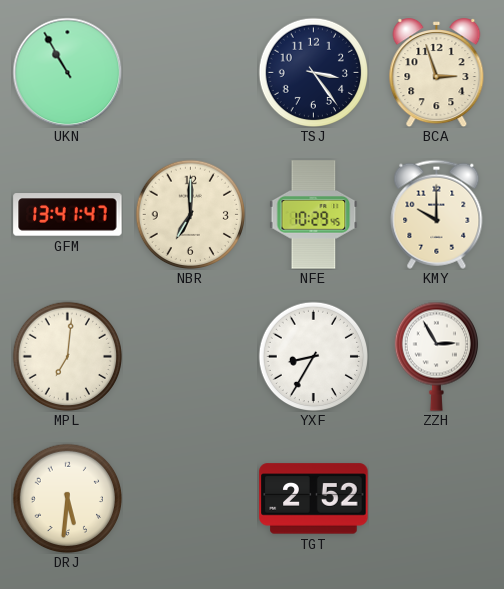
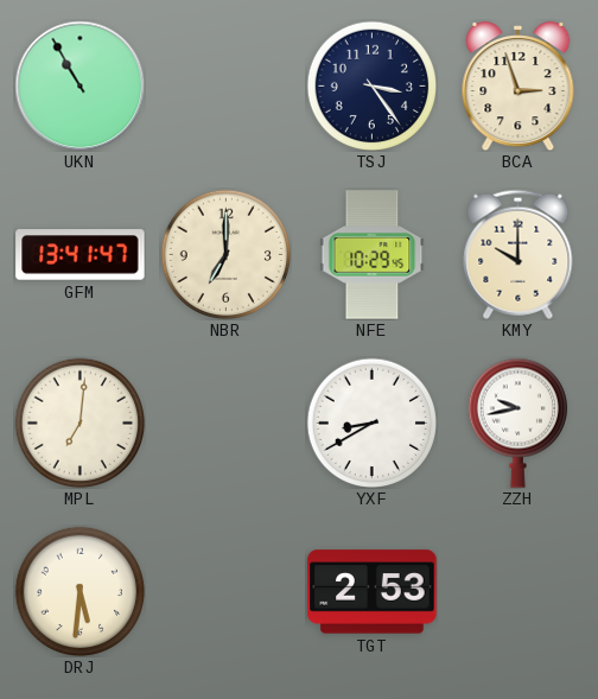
YXF: 8:35 -> 8:40
ZZH: 2:55 -> 9:43
TGT: 2:52 -> 2:53
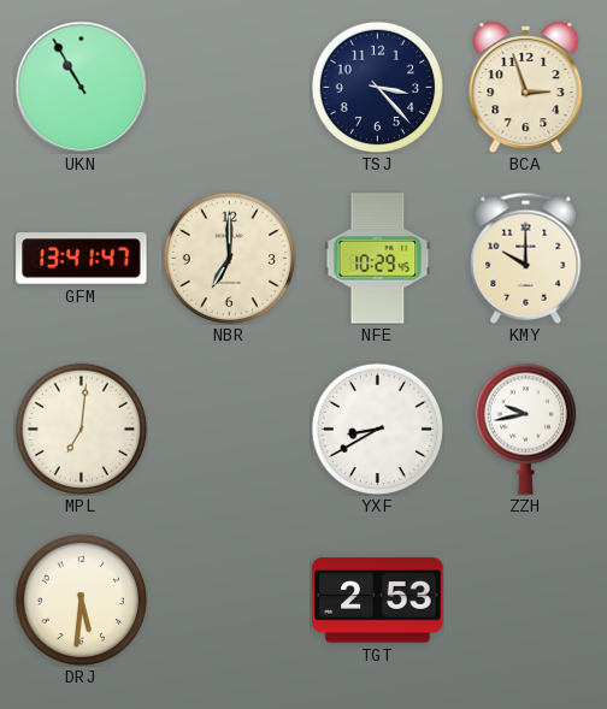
TSJ: 3:24 -> 3:23
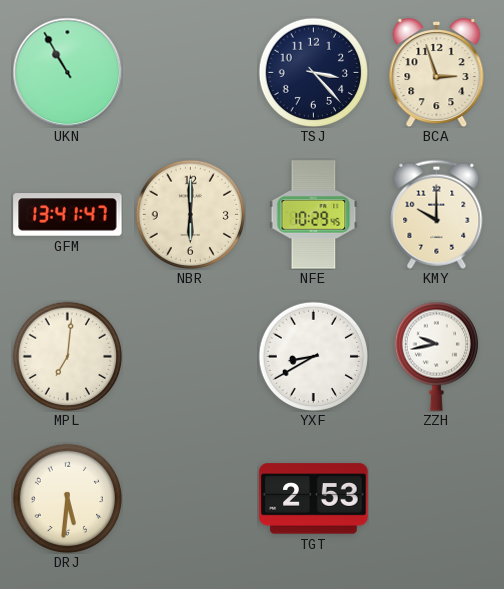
NBR: 7:00 -> 6:00
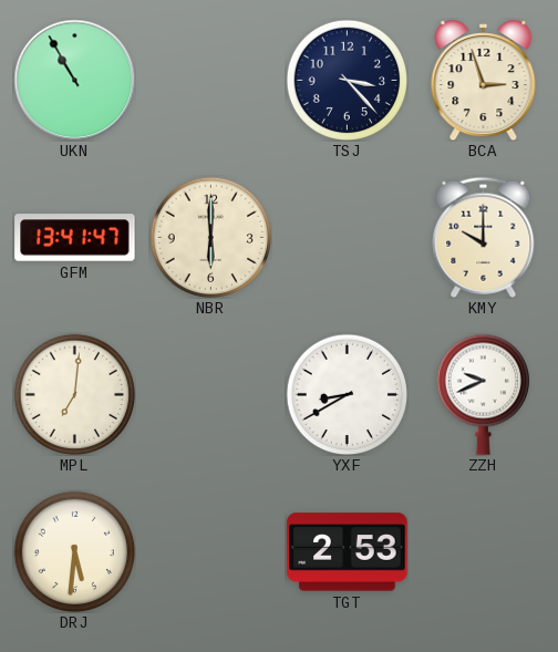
NFE: 10:29 -> none
ZZH: 9:43 -> 9:41
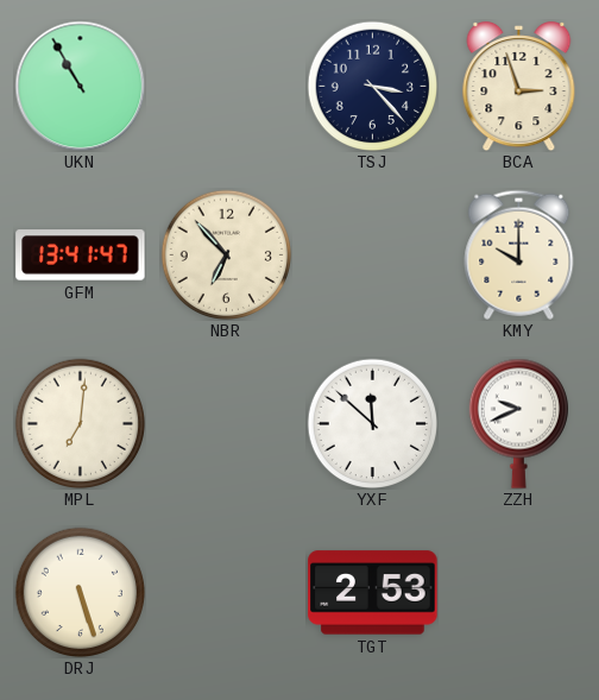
NBR: 6:00 -> 6:53
YXF: 8:40 -> 11:52
DRJ: 5:31 -> 5:27
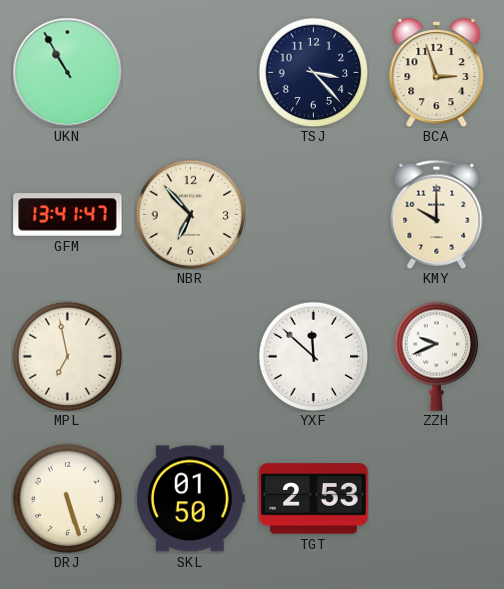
MPL: 7:01 -> 6:58
SKL: none -> 01:50
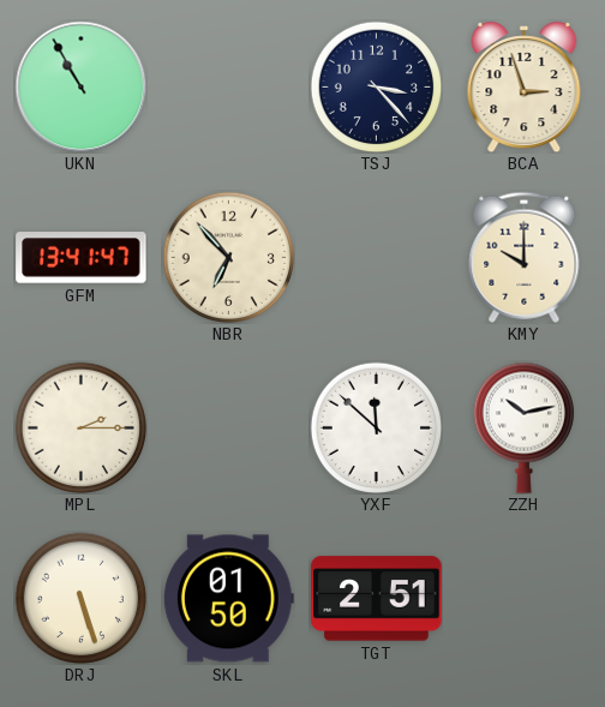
MPL: 6:58 -> 2:15
ZZH: 9:41 -> 10:13
TGT: 2:53 -> 2:51
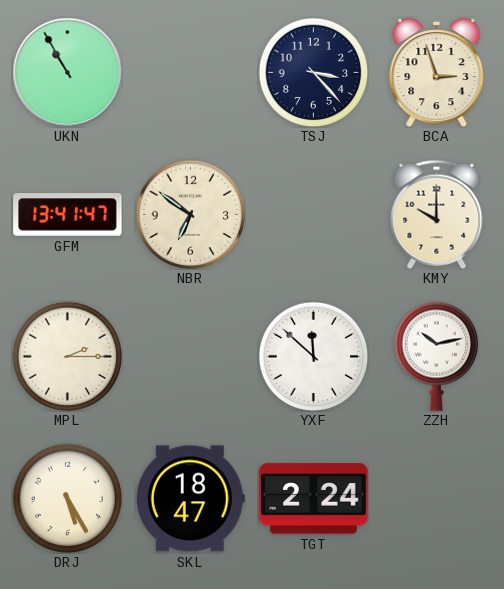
NBR: 6:53 -> 6:51
DRJ: 5:27 -> 5:25
SKL: 01:50 -> 18:47
TGT: 2:51 -> 2:24
